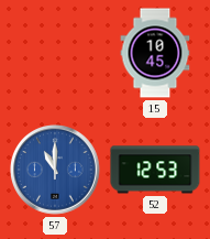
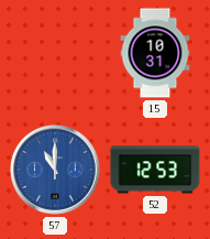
15: 10:45 -> 10:31
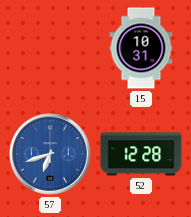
57: 11:00 -> 6:42
52: 12:53 -> 12:28
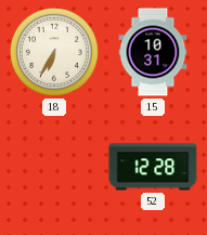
18: none -> 6:35
57: 6:42 -> none
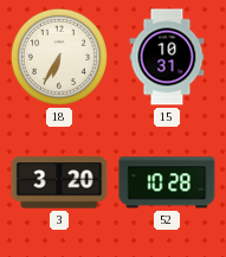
3: none -> 3:20
52: 12:28 -> 10:28
